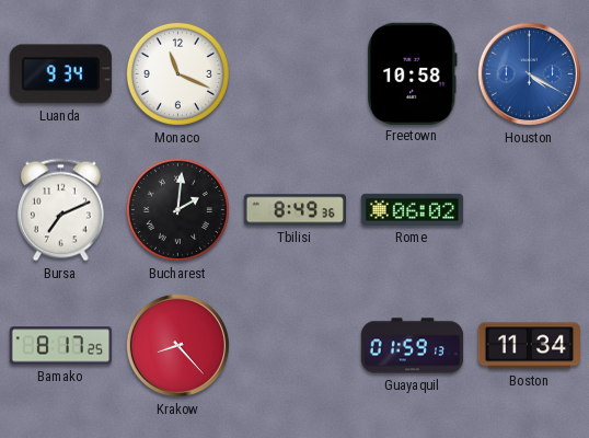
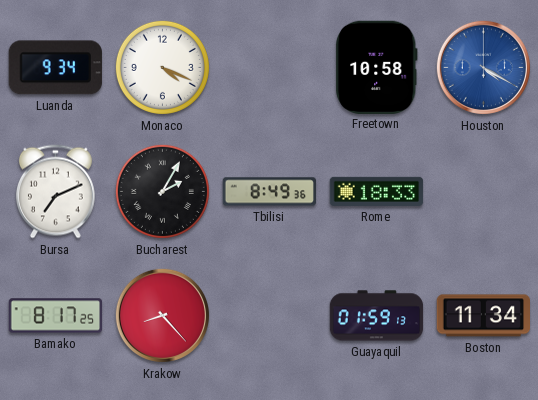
Monaco: 11:19 -> 4:19
Bucharest: 2:01 -> 2:05
Rome: 06:02 -> 18:33
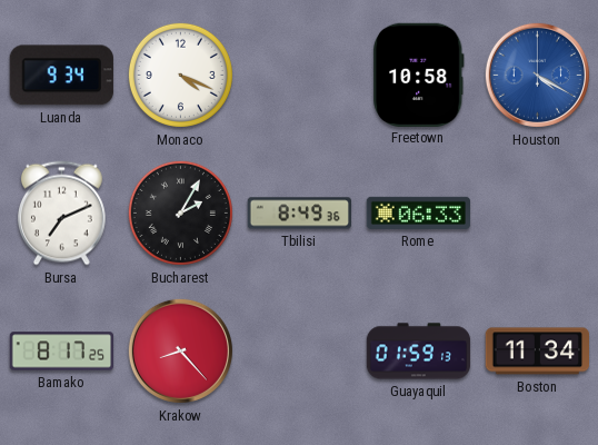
Rome: 18:33 -> 06:33
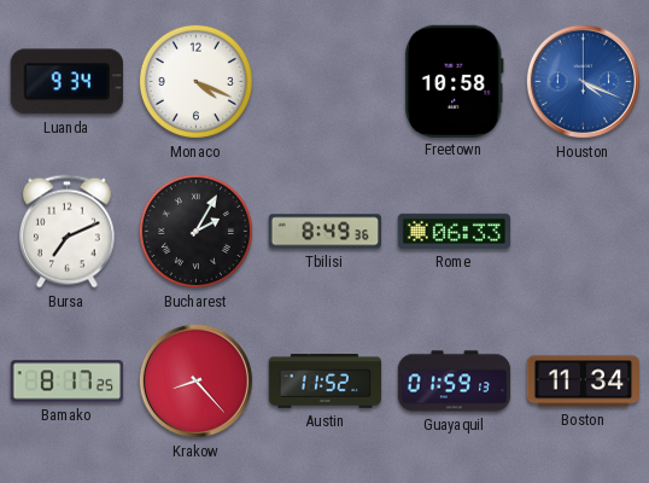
Houston: 4:20 -> 4:19
Austin: none -> 11:52
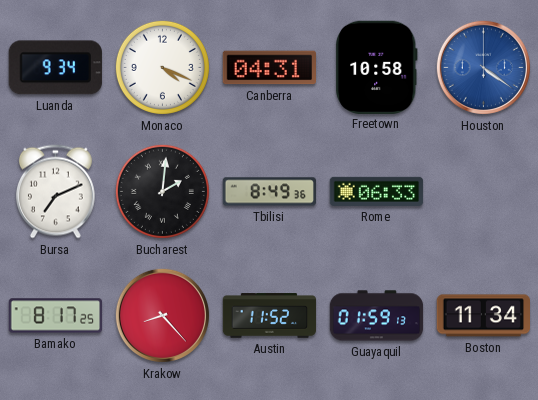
Canberra: none -> 04:31
Houston: 4:19 -> 4:21
Bucharest: 2:05 -> 2:01
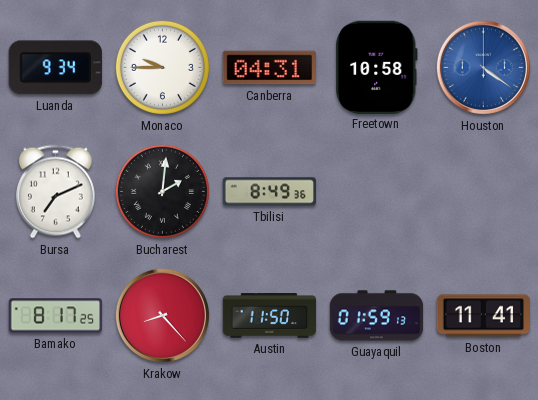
Monaco: 4:19 -> 9:45
Rome: 06:33 -> none
Austin: 11:52 -> 11:50
Boston: 11:34 -> 11:41
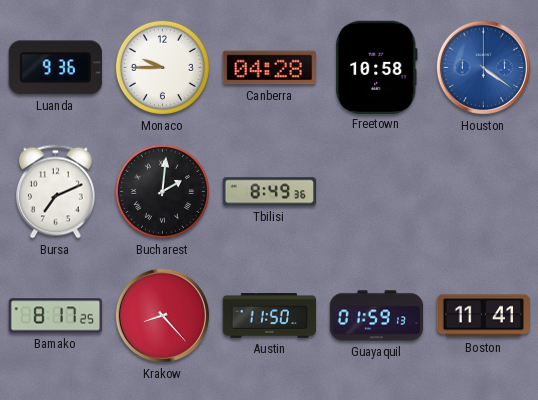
Luanda: 9:34 -> 9:36
Canberra: 04:31 -> 04:28
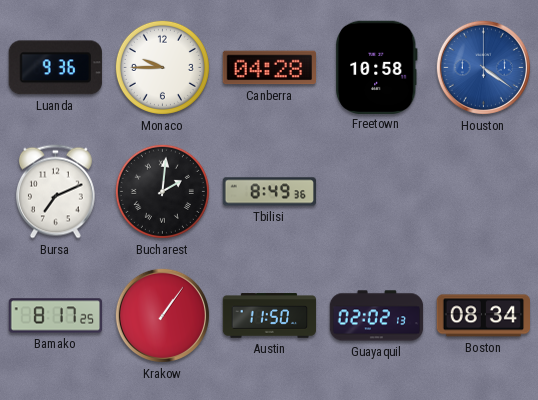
Krakow: 8:23 -> 1:06
Guayaquil: 01:59 -> 02:02
Boston: 11:41 -> 08:34
